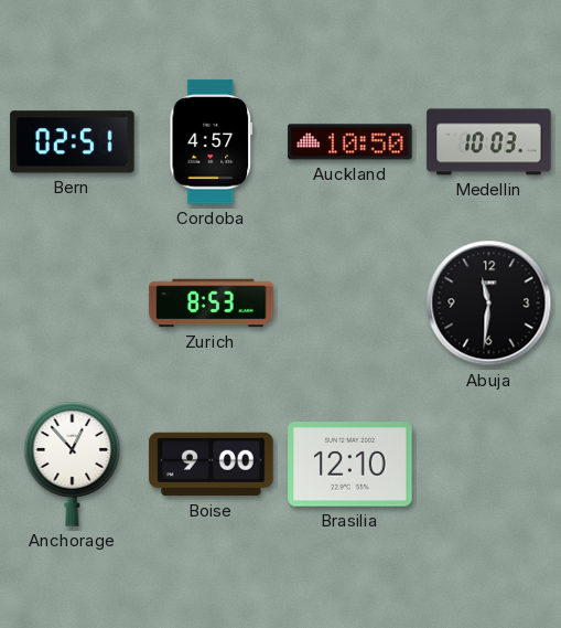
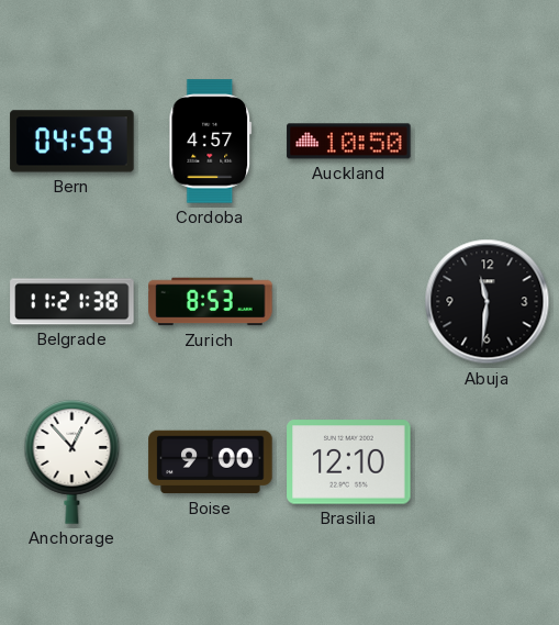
Bern: 02:51 -> 04:59
Medellin: 10:03 -> none
Belgrade: none -> 11:21
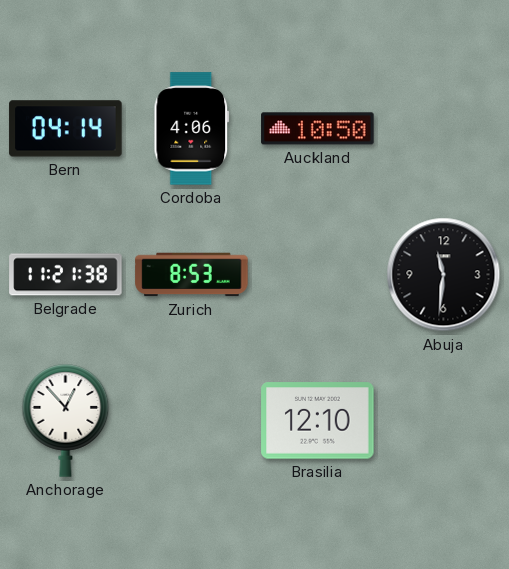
Bern: 04:59 -> 04:14
Cordoba: 4:57 -> 4:06
Boise: 9:00 -> none
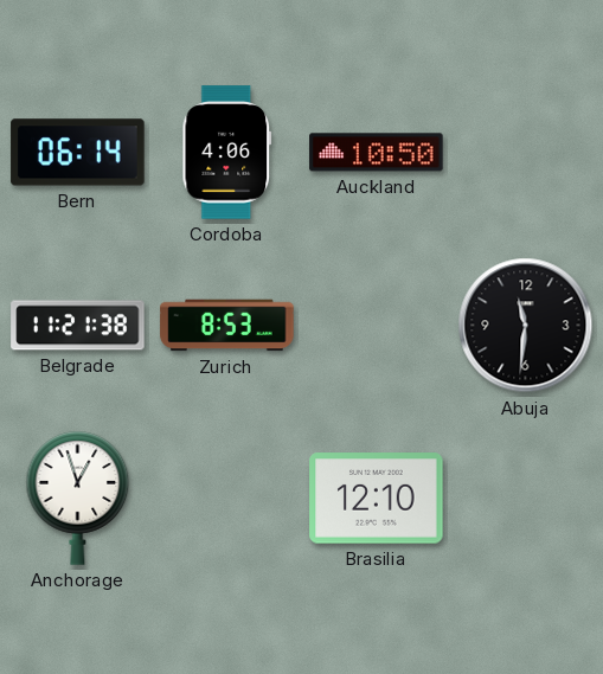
Bern: 04:14 -> 06:14
Anchorage: 12:53 -> 12:57
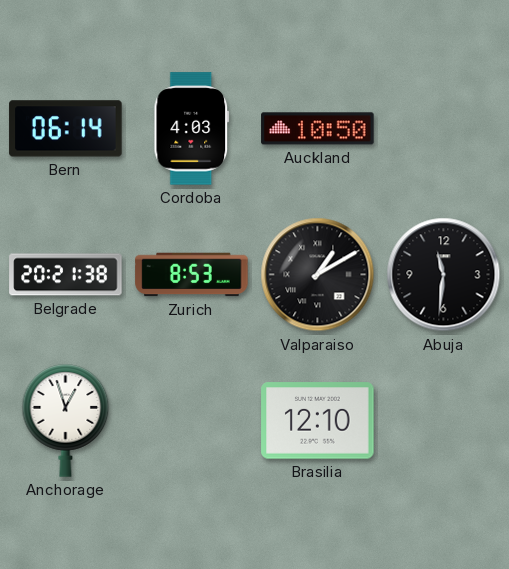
Cordoba: 4:06 -> 4:03
Belgrade: 11:21 -> 20:21
Valparaiso: none -> 1:10
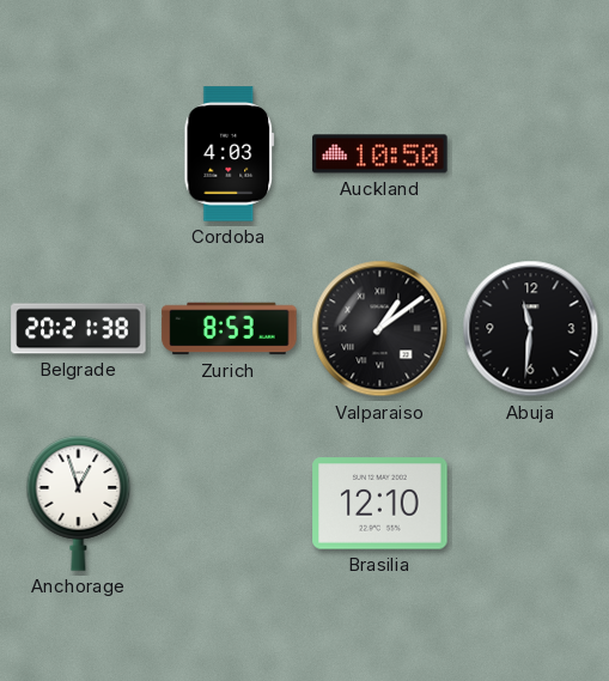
Bern: 06:14 -> none
Valparaiso: 1:10 -> 1:09
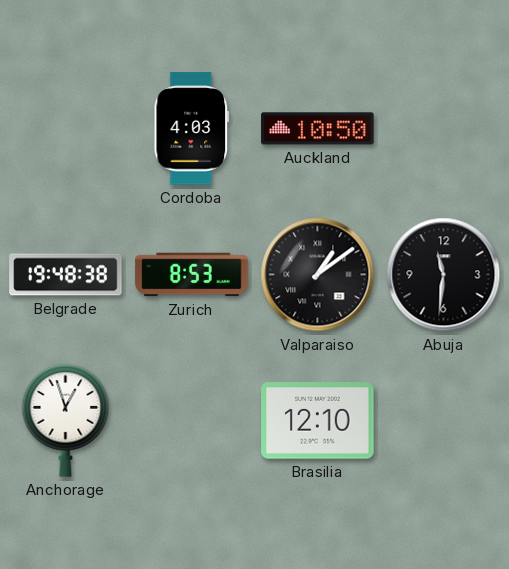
Belgrade: 20:21 -> 19:48
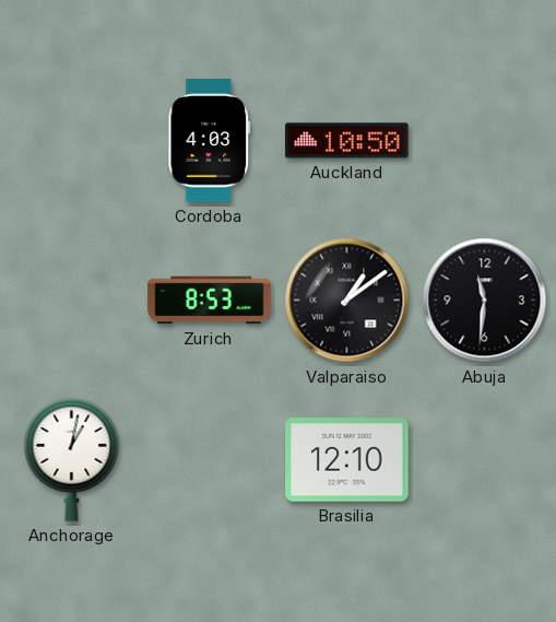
Belgrade: 19:48 -> none
Anchorage: 12:57 -> 1:02
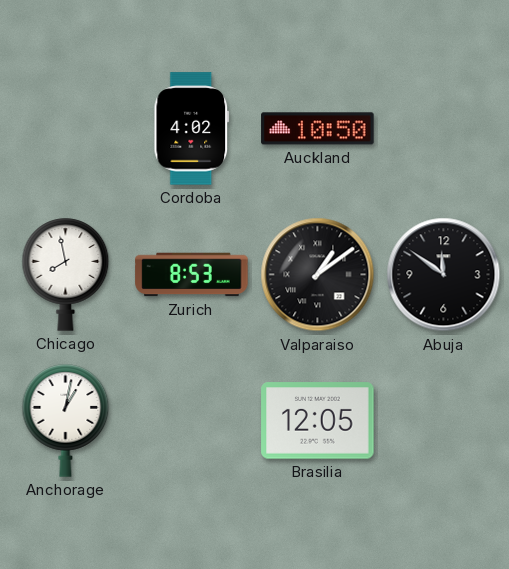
Cordoba: 4:03 -> 4:02
Chicago: none -> 7:58
Abuja: 11:31 -> 11:51
Brasilia: 12:10 -> 12:05
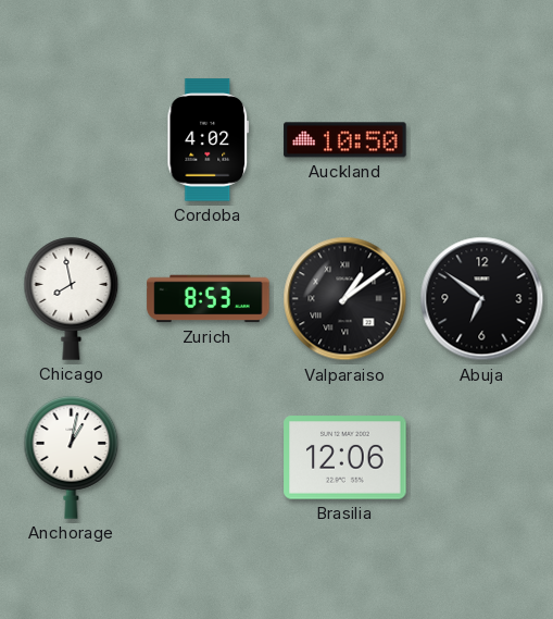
Abuja: 11:51 -> 6:51
Brasilia: 12:05 -> 12:06
